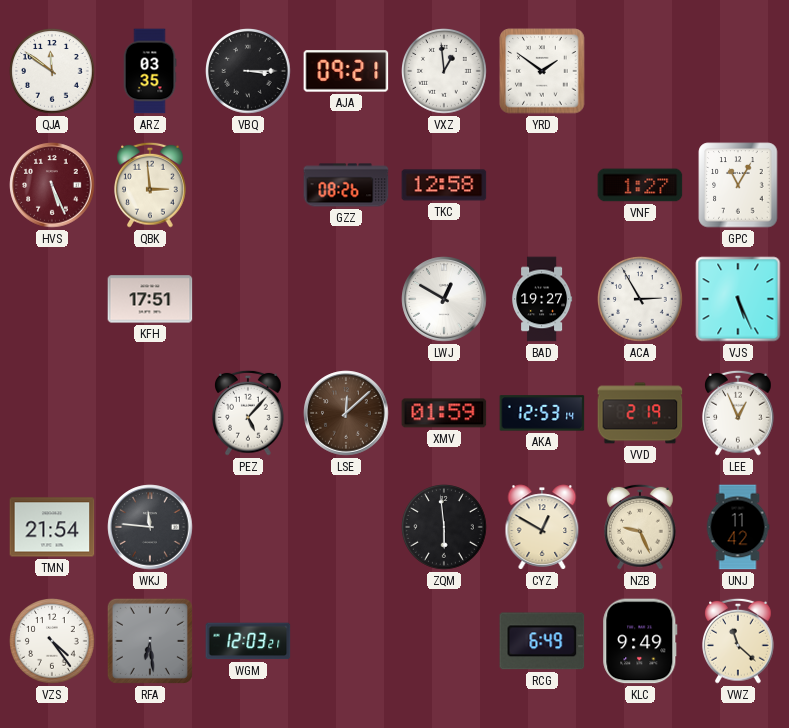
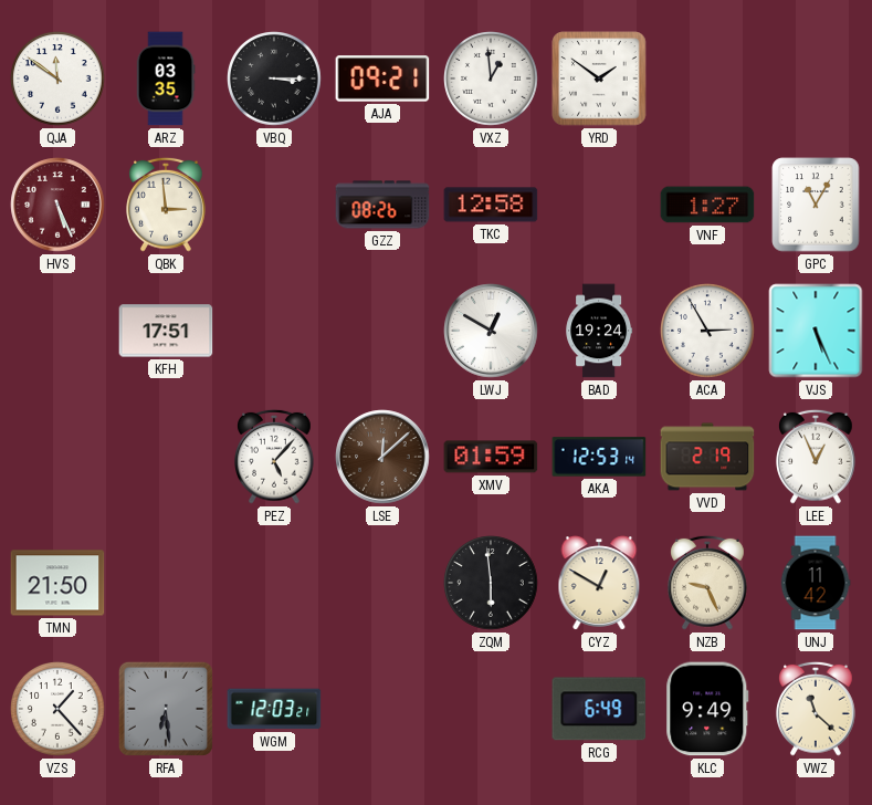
BAD: 19:27 -> 19:24
TMN: 21:54 -> 21:50
WKJ: 11:46 -> none
VZS: 4:24 -> 1:23
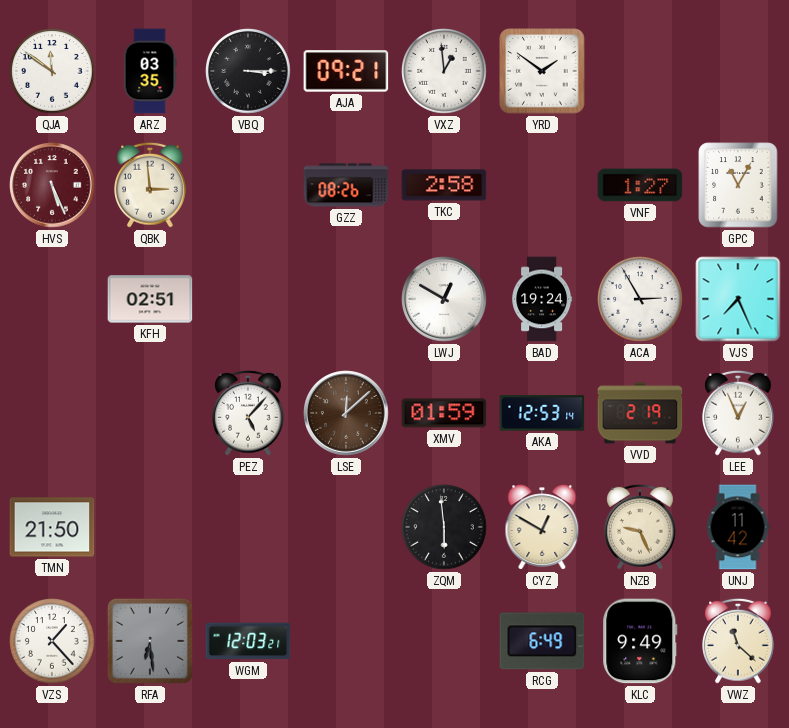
TKC: 12:58 -> 2:58
KFH: 17:51 -> 02:51
VJS: 5:26 -> 7:26
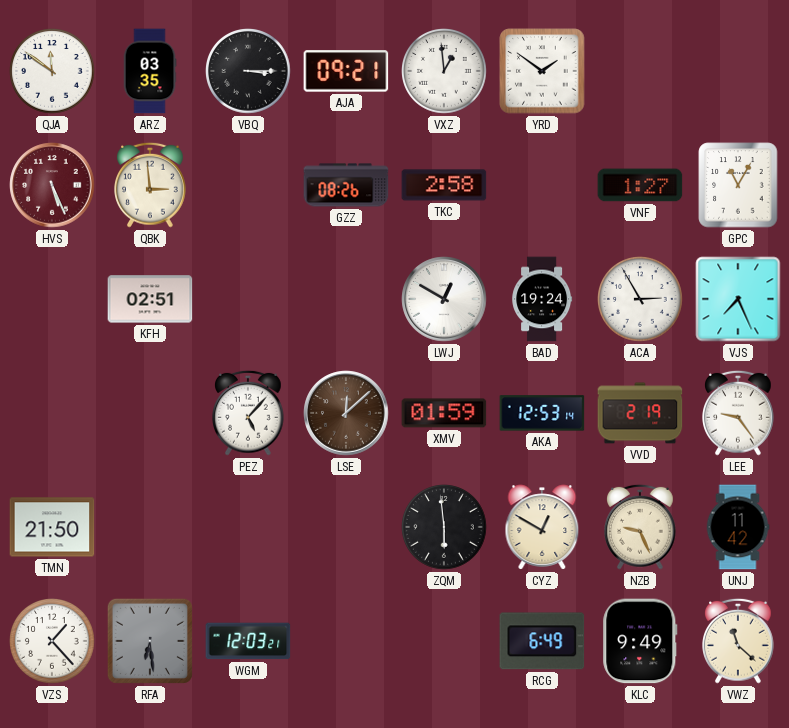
LEE: 12:56 -> 9:24
